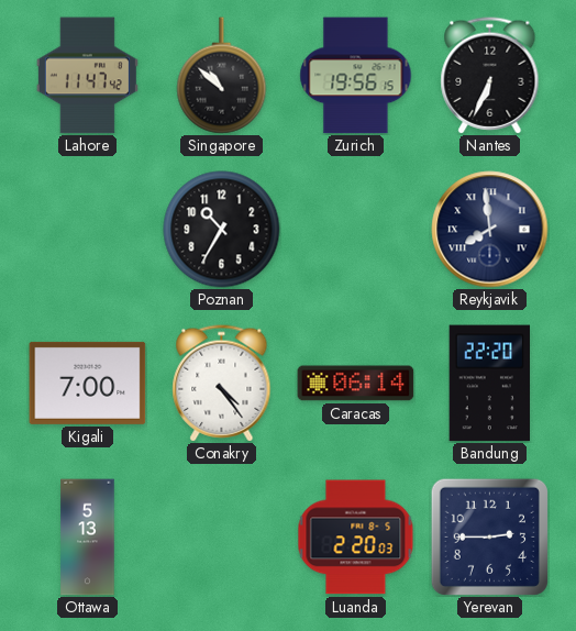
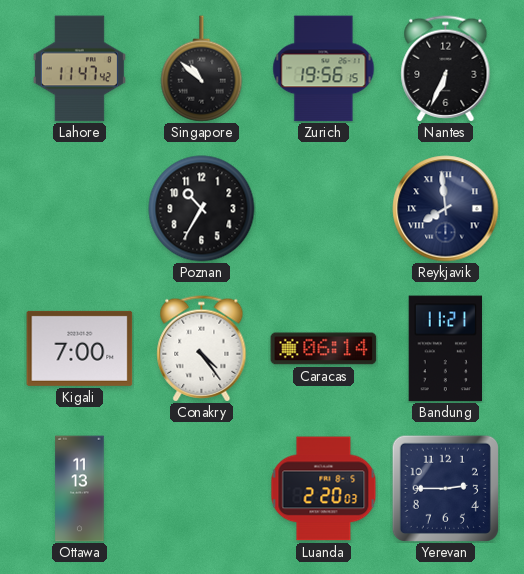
Bandung: 22:20 -> 11:21
Ottawa: 5:13 -> 11:13
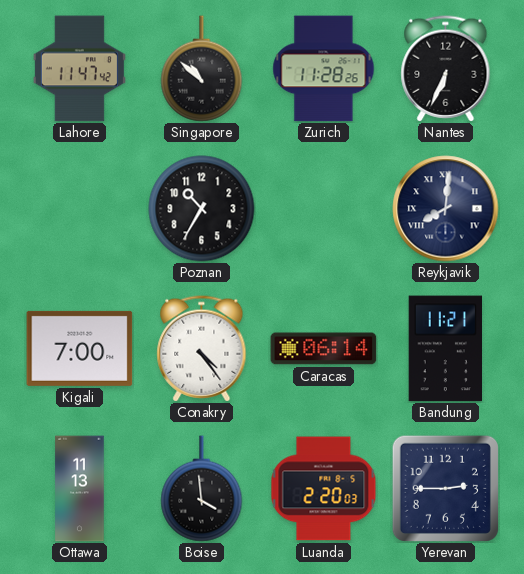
Zurich: 19:56 -> 11:28
Reykjavik: 7:59 -> 8:01
Boise: none -> 3:59
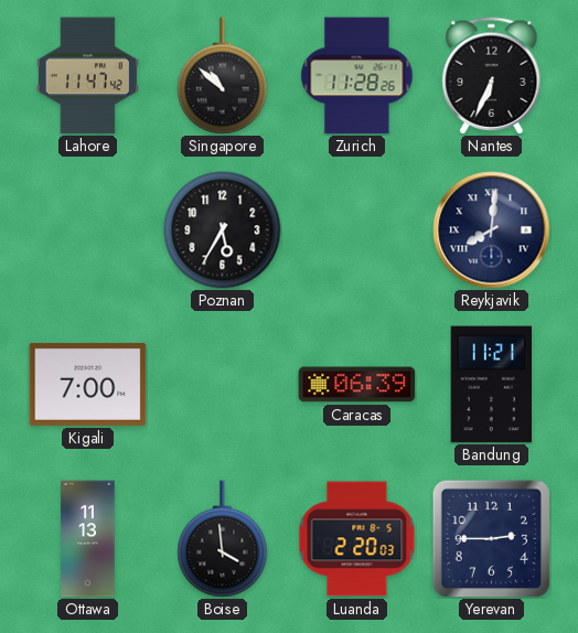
Poznan: 10:35 -> 5:35
Conakry: 4:24 -> none
Caracas: 06:14 -> 06:39
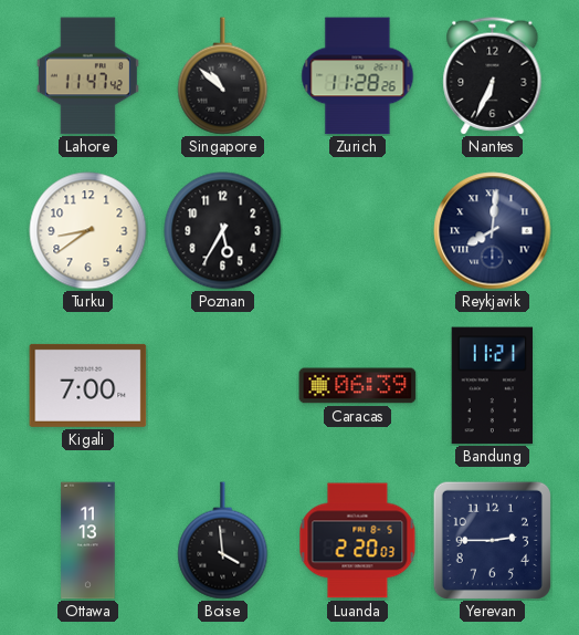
Turku: none -> 8:39
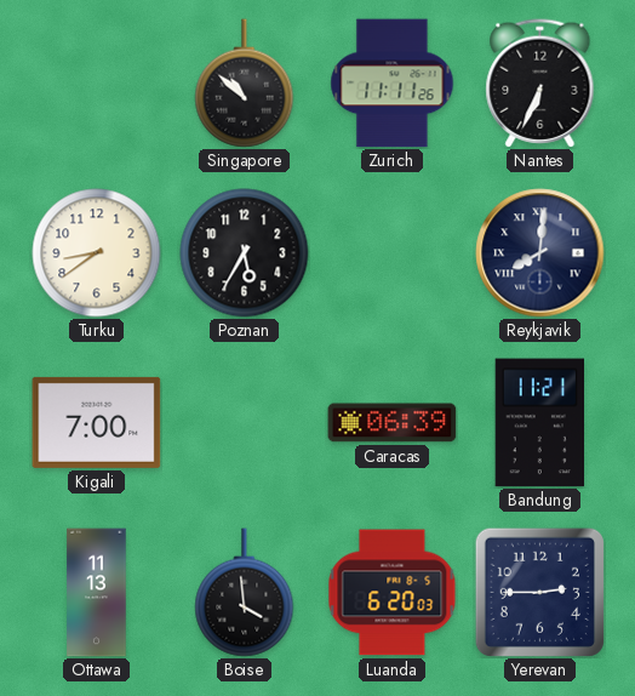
Lahore: 11:47 -> none
Zurich: 11:28 -> 11:11
Luanda: 2:20 -> 6:20
